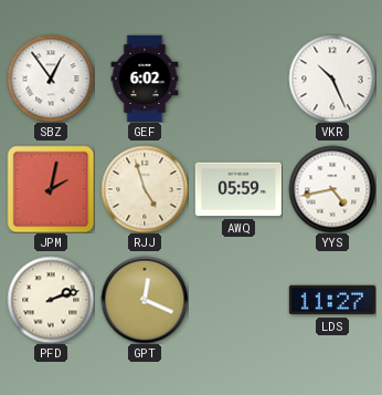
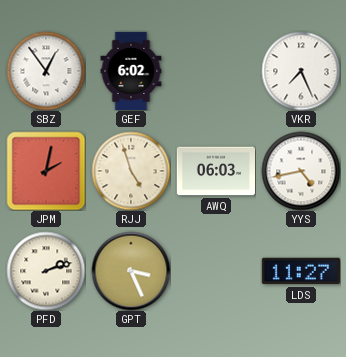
VKR: 10:26 -> 7:26
AWQ: 05:59 -> 06:03
GPT: 12:19 -> 3:26
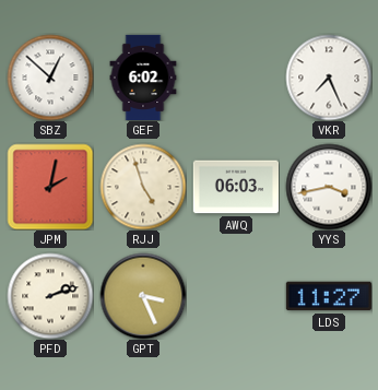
SBZ: 12:54 -> 12:52
YYS: 4:43 -> 3:43
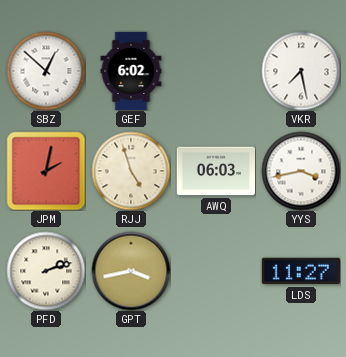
VKR: 7:26 -> 7:28
GPT: 3:26 -> 3:43
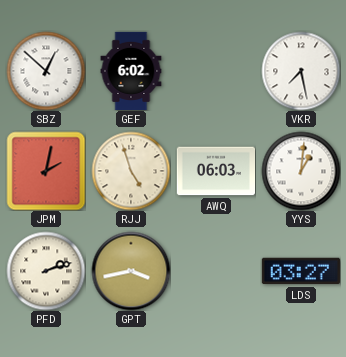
YYS: 3:43 -> 1:01
LDS: 11:27 -> 03:27
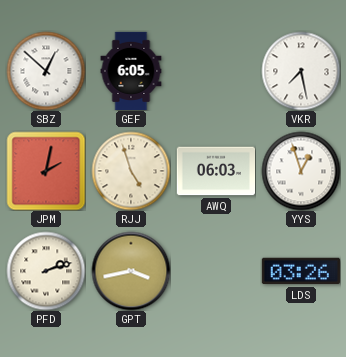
GEF: 6:02 -> 6:05
YYS: 1:01 -> 12:57
LDS: 03:27 -> 03:26
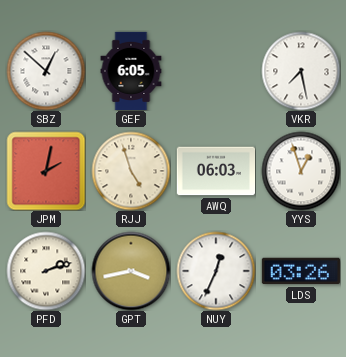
NUY: none -> 12:34
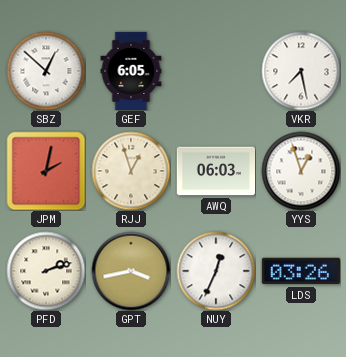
RJJ: 4:57 -> 12:57
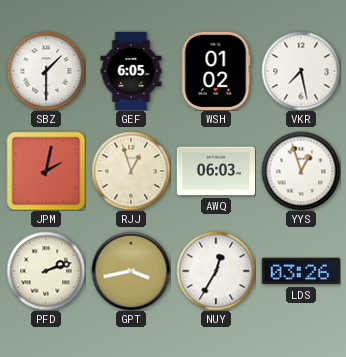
SBZ: 12:52 -> 1:30
WSH: none -> 01:02
NUY: 12:34 -> 12:35
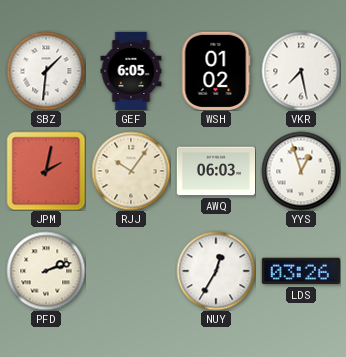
SBZ: 1:30 -> 1:31
RJJ: 12:57 -> 10:06
GPT: 3:43 -> none
